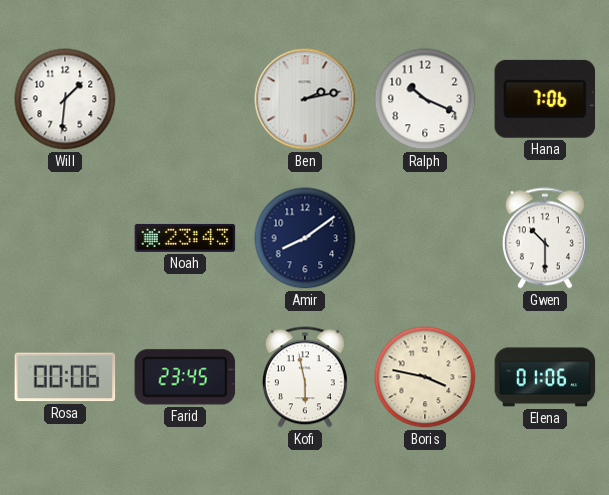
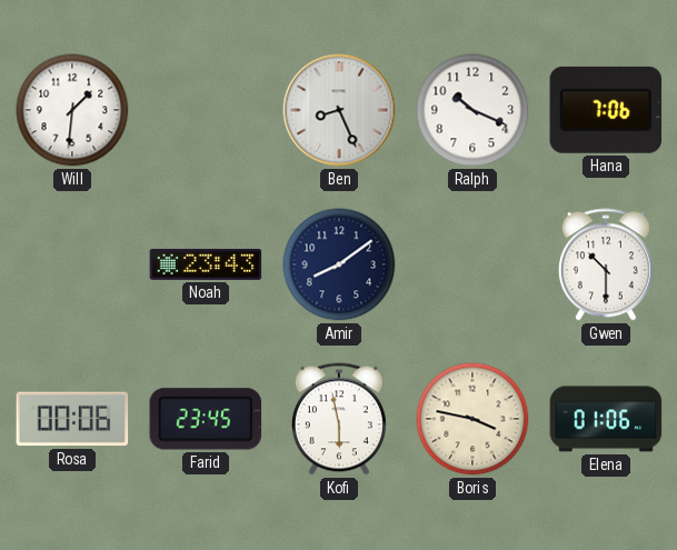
Ben: 2:13 -> 8:26
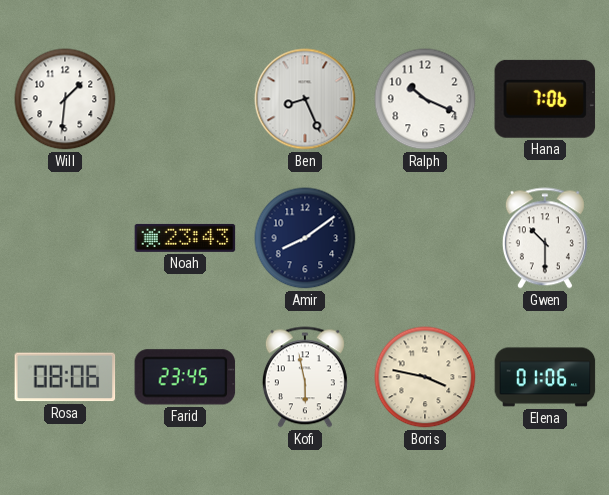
Rosa: 00:06 -> 08:06
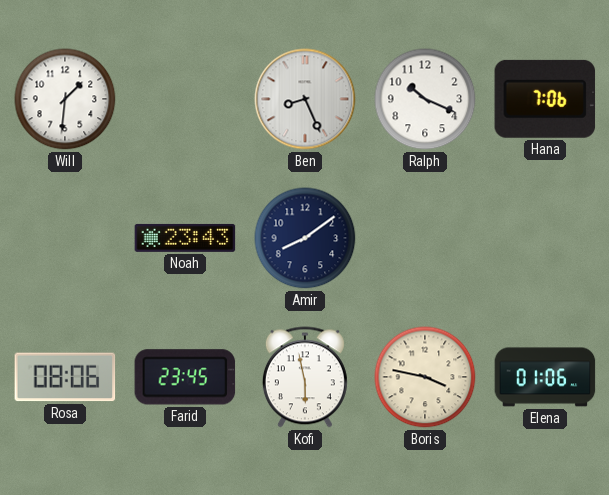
Gwen: 10:30 -> none
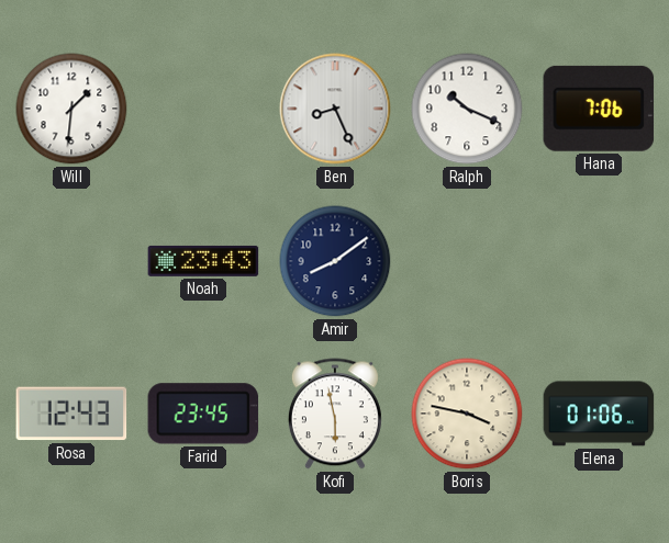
Rosa: 08:06 -> 12:43
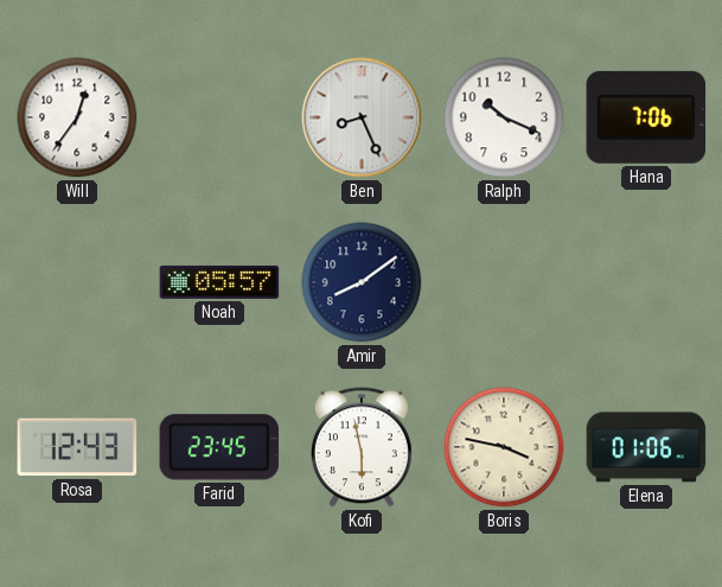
Will: 1:31 -> 12:36
Noah: 23:43 -> 05:57
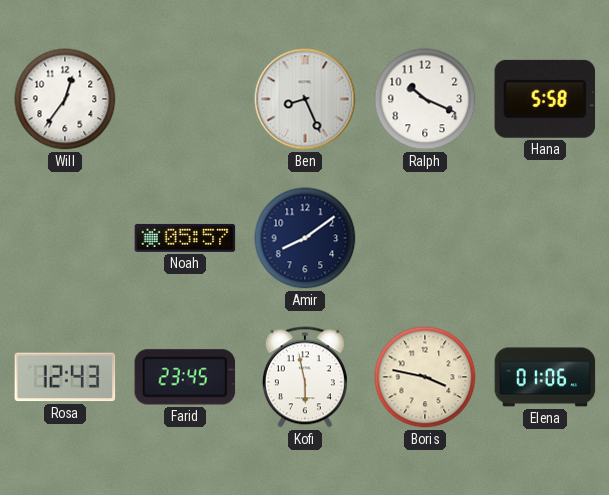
Hana: 7:06 -> 5:58
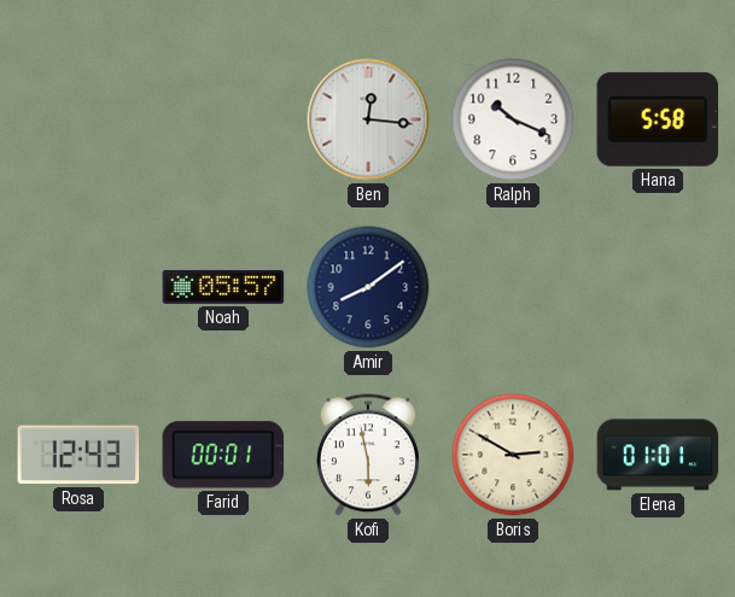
Will: 12:36 -> none
Ben: 8:26 -> 12:16
Farid: 23:45 -> 00:01
Boris: 3:47 -> 2:50
Elena: 01:06 -> 01:01
